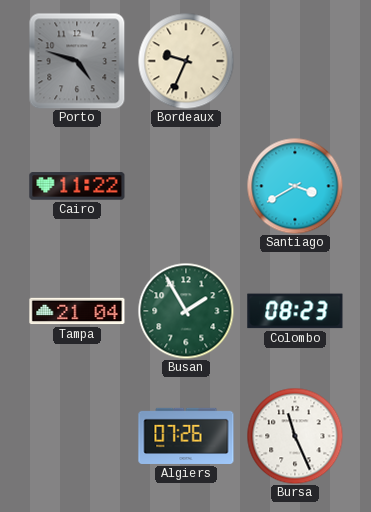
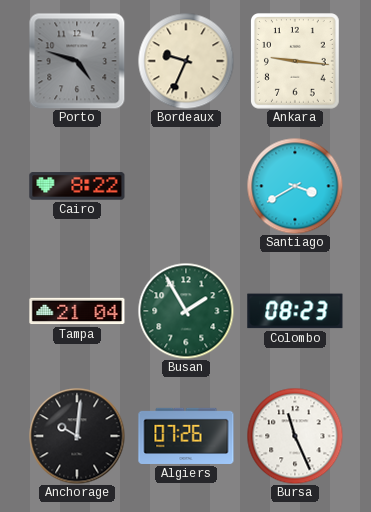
Ankara: none -> 9:16
Cairo: 11:22 -> 8:22
Anchorage: none -> 10:01
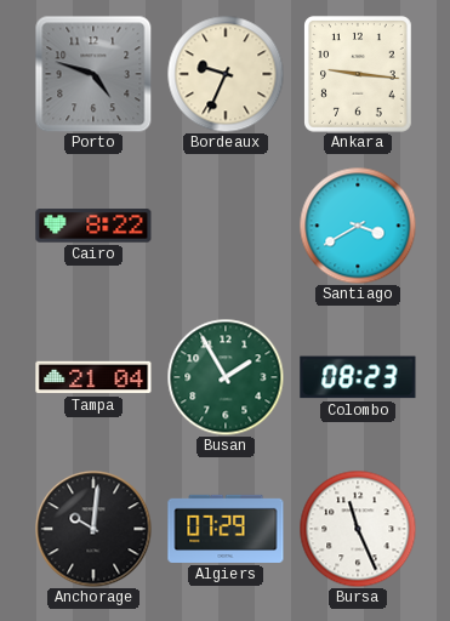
Algiers: 07:26 -> 07:29
